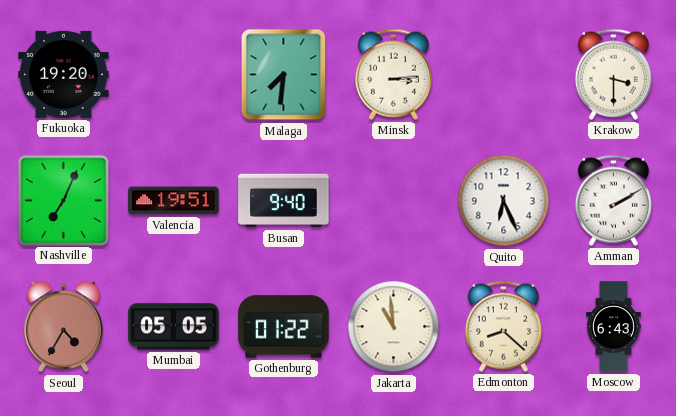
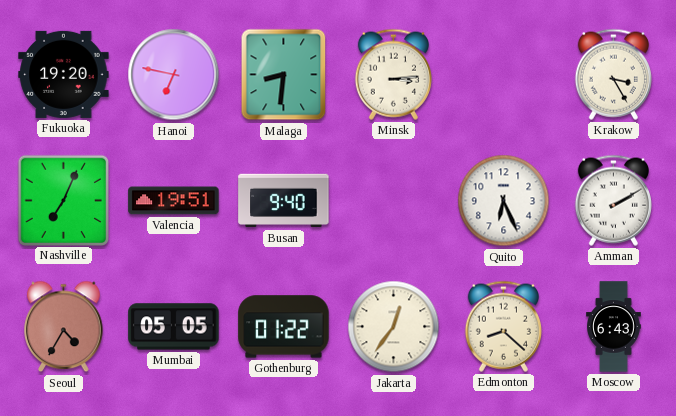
Hanoi: none -> 6:47
Malaga: 7:31 -> 8:31
Krakow: 3:30 -> 3:25
Jakarta: 10:59 -> 12:36
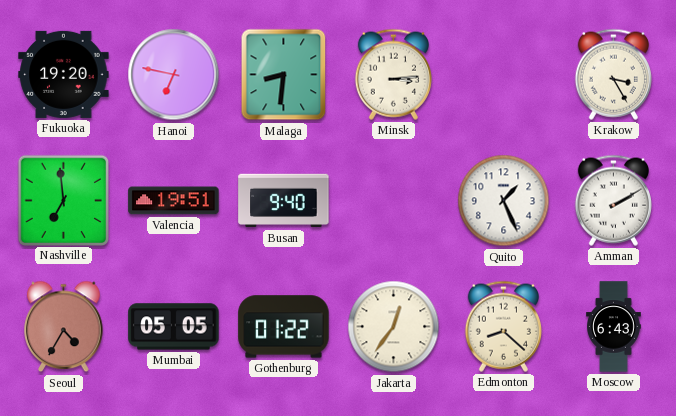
Nashville: 7:04 -> 6:59
Quito: 6:26 -> 1:26
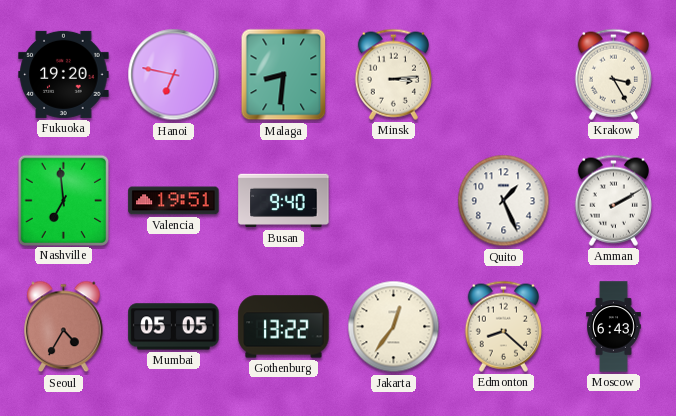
Gothenburg: 01:22 -> 13:22
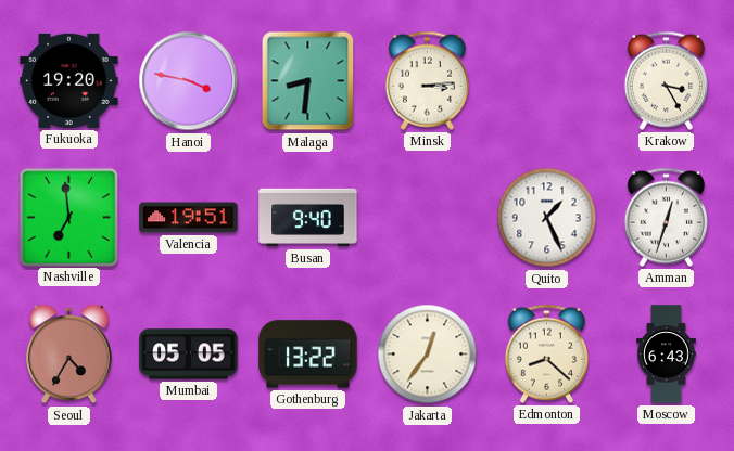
Hanoi: 6:47 -> 3:47
Amman: 2:10 -> 12:33
